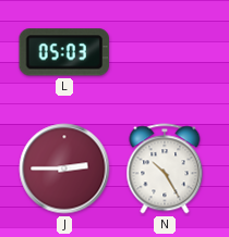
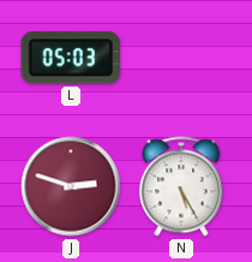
J: 2:45 -> 2:48
N: 10:25 -> 5:25
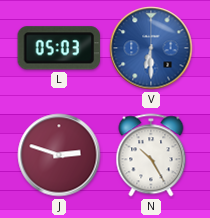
V: none -> 6:30
N: 5:25 -> 10:25
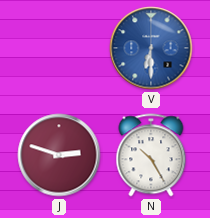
L: 05:03 -> none
